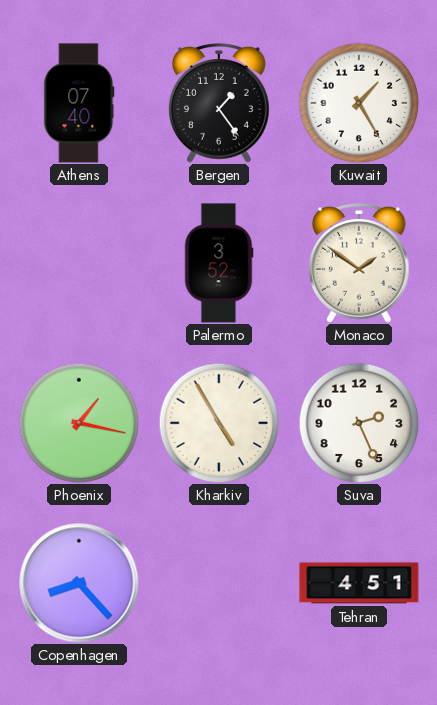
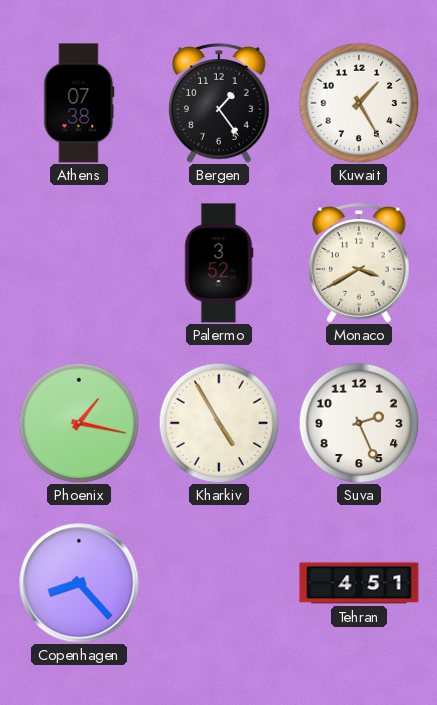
Athens: 07:40 -> 07:38
Monaco: 1:51 -> 3:40
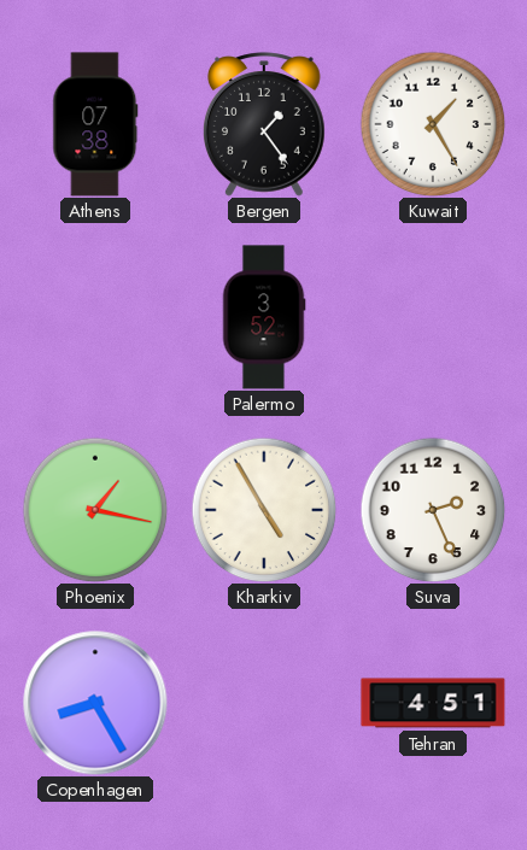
Monaco: 3:40 -> none
Copenhagen: 8:23 -> 8:25
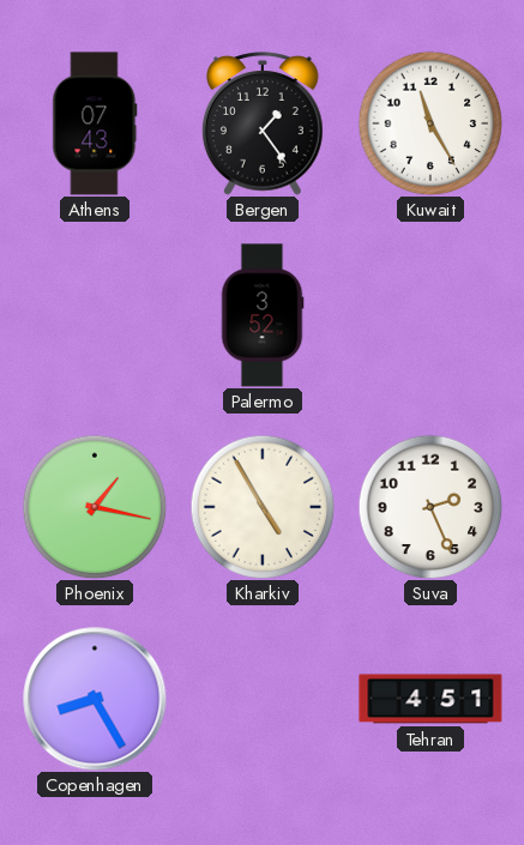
Athens: 07:38 -> 07:43
Kuwait: 1:25 -> 11:25
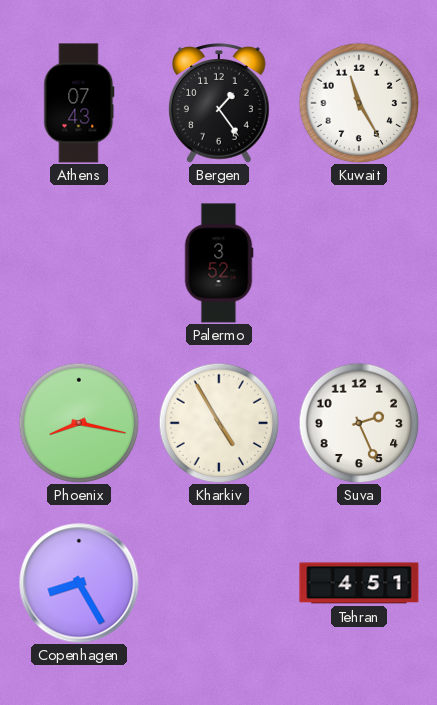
Phoenix: 1:17 -> 8:17
